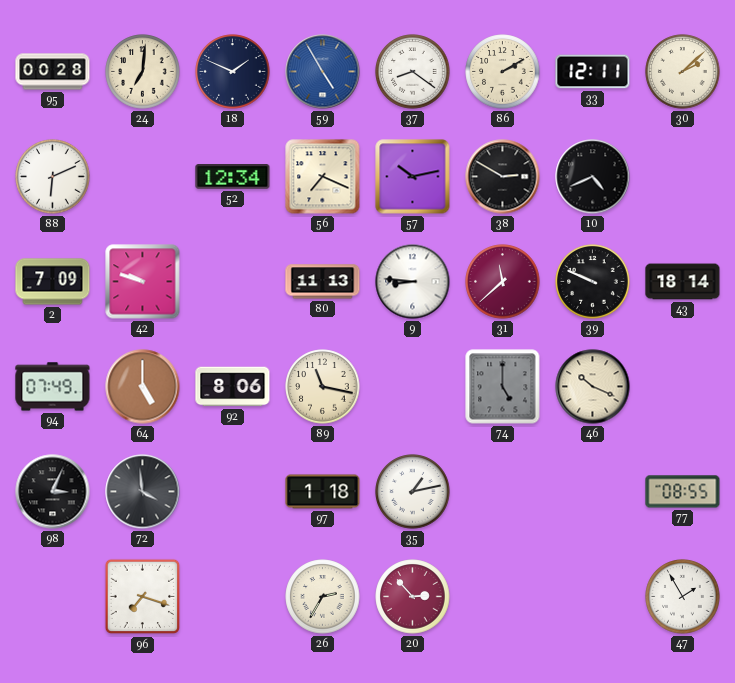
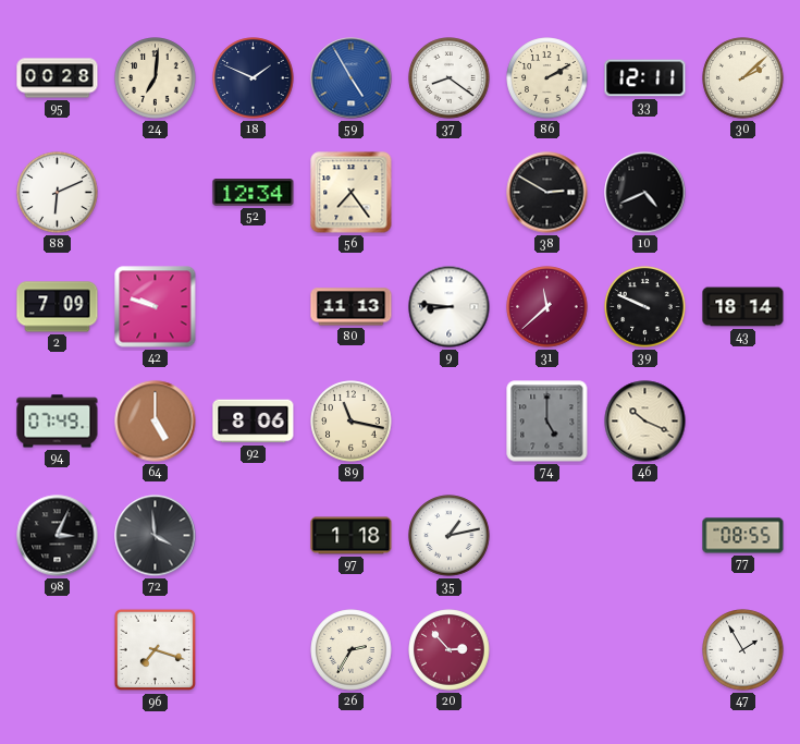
56: 7:19 -> 7:24
57: 10:13 -> none
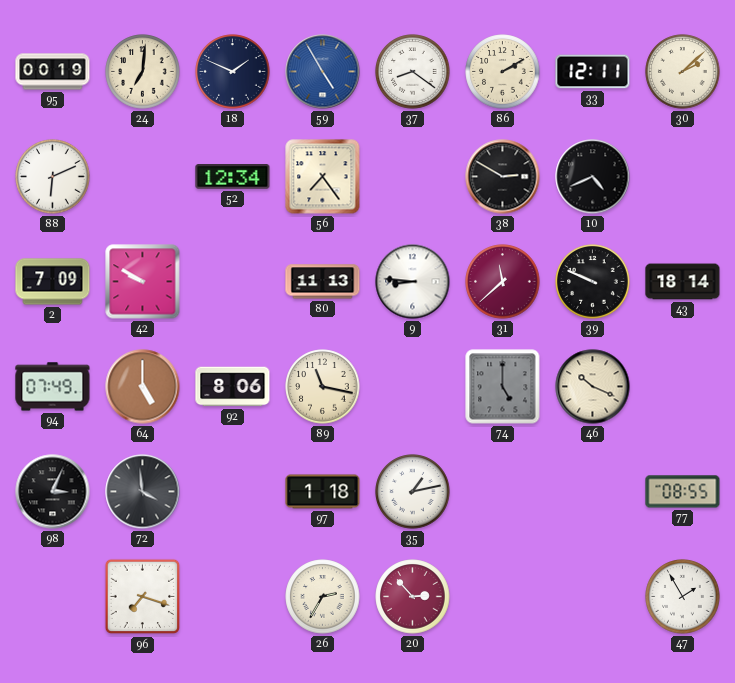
95: 00:28 -> 00:19
42: 9:48 -> 9:50
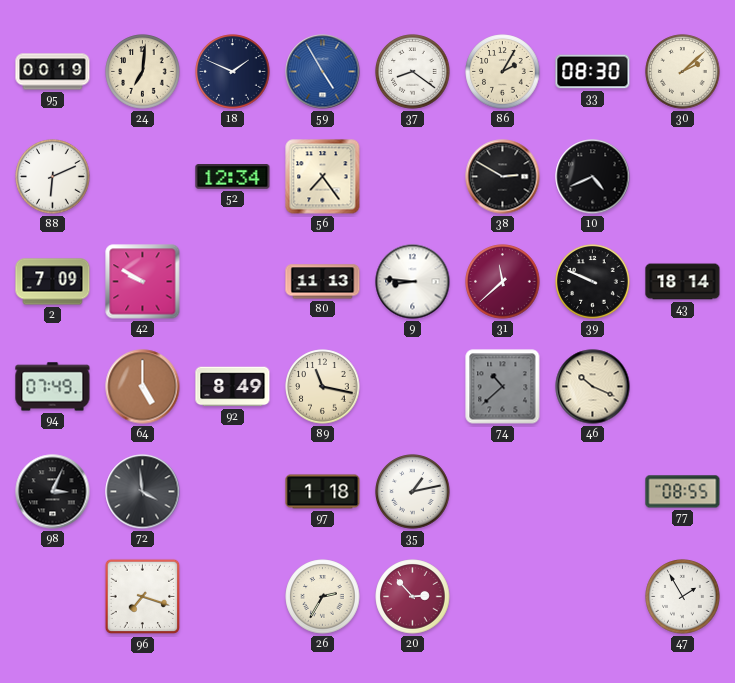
86: 2:10 -> 2:05
33: 12:11 -> 08:30
92: 8:06 -> 8:49
74: 5:00 -> 10:38
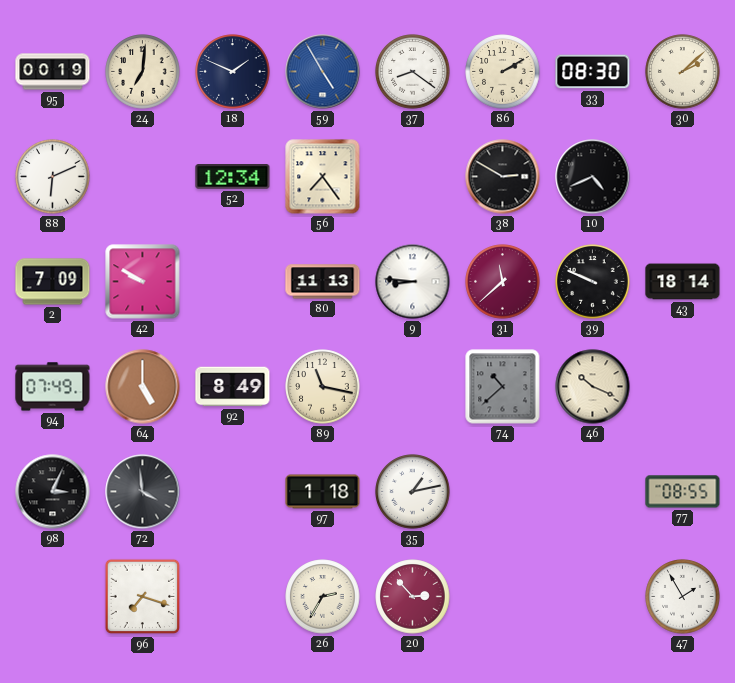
86: 2:05 -> 2:10
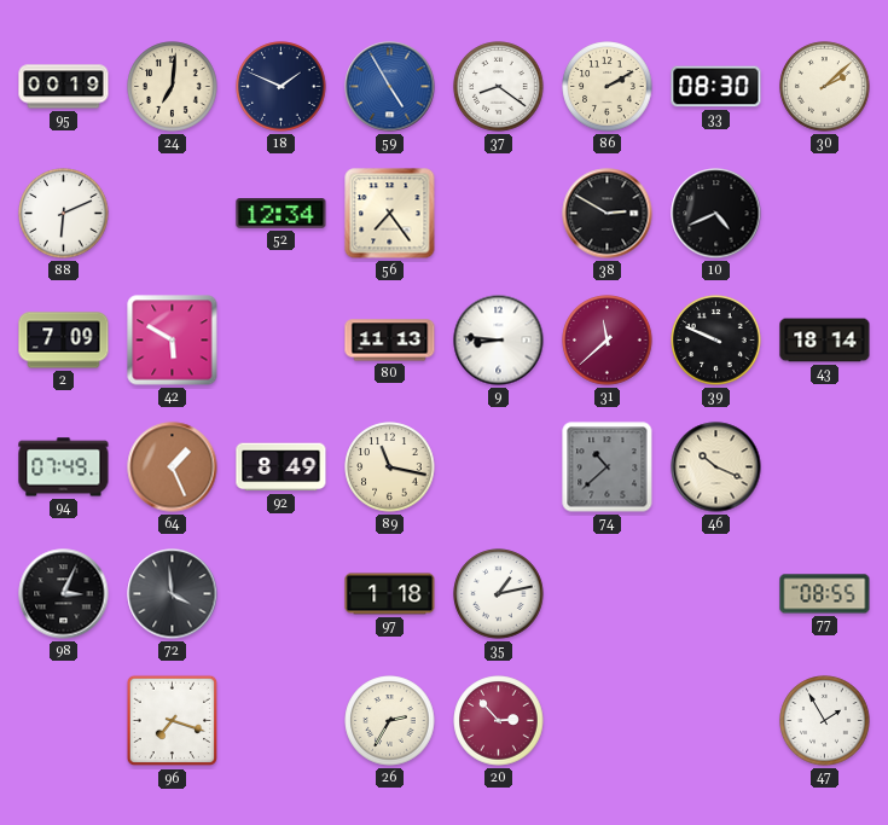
42: 9:50 -> 5:50
64: 5:00 -> 1:26
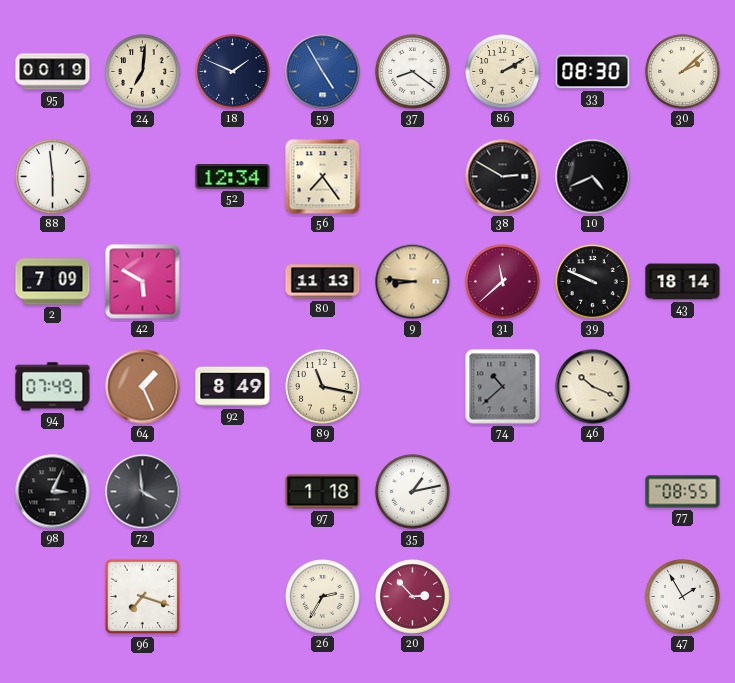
88: 6:11 -> 5:59
9 dial: white -> champagne
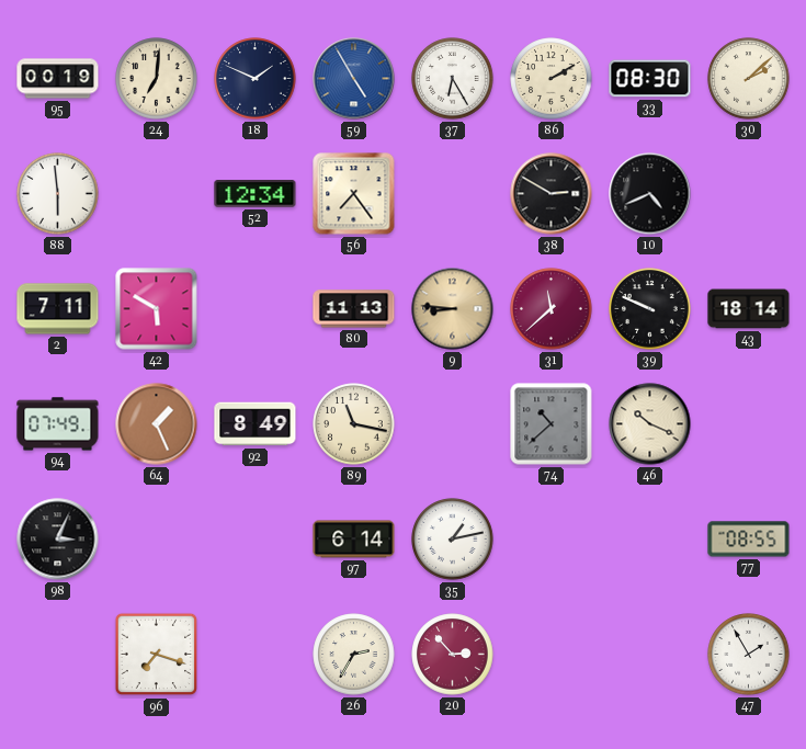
37: 8:21 -> 6:25
2: 7:09 -> 7:11
72: 3:59 -> none
97: 1:18 -> 6:14
